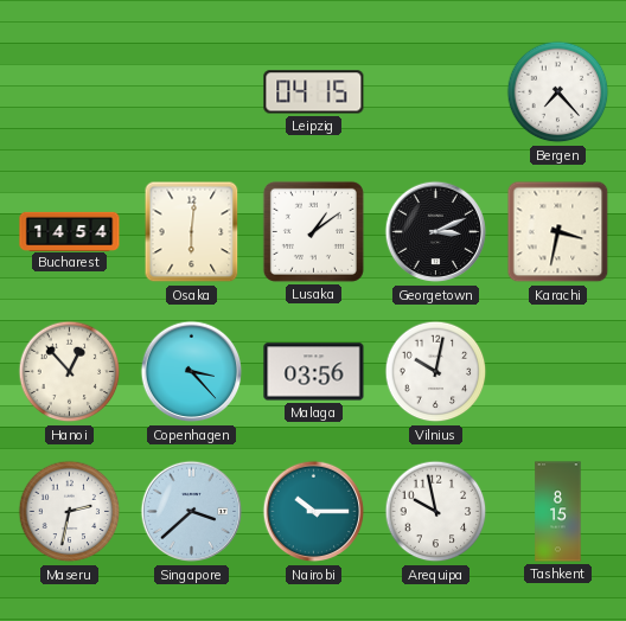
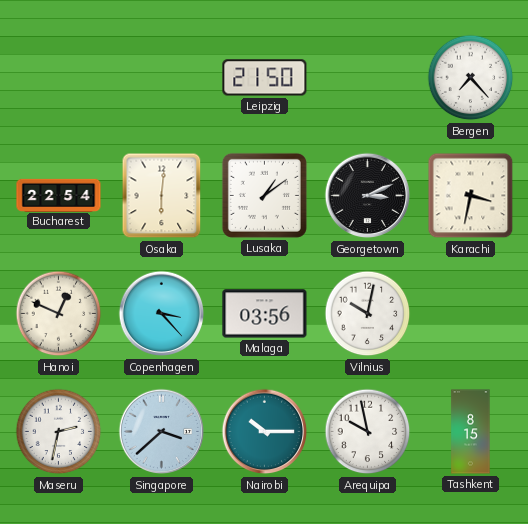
Leipzig: 04:15 -> 21:50
Bucharest: 14:54 -> 22:54
Hanoi: 12:53 -> 12:49
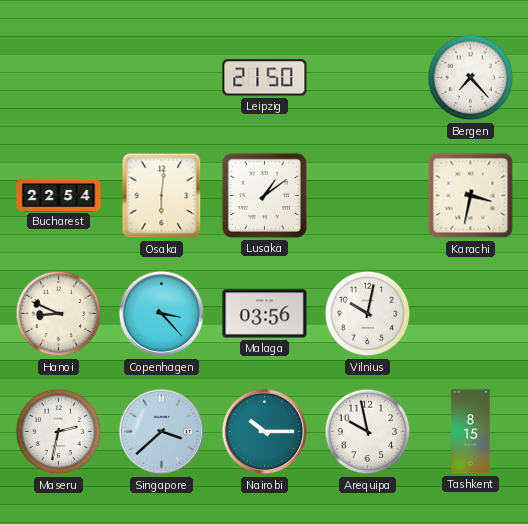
Georgetown: 3:11 -> none
Hanoi: 12:49 -> 8:49
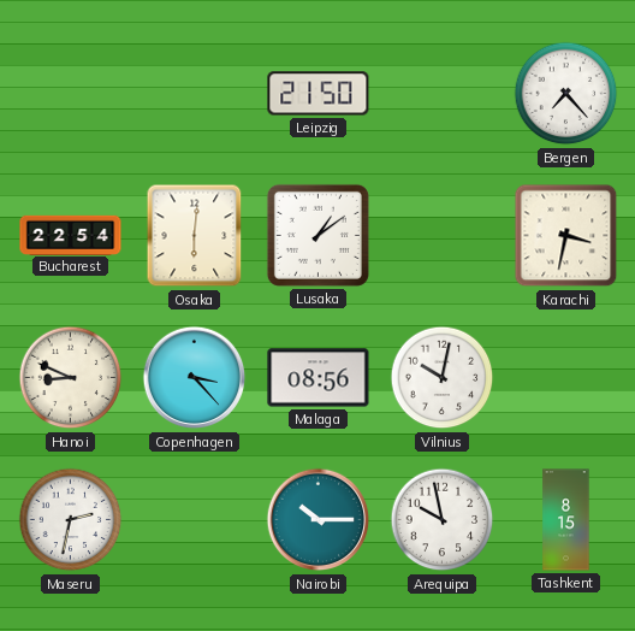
Malaga: 03:56 -> 08:56
Singapore: 3:38 -> none
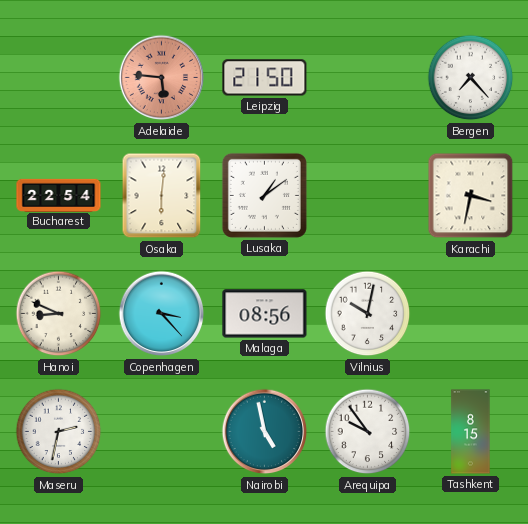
Adelaide: none -> 5:46
Nairobi: 10:15 -> 4:58
Arequipa: 9:58 -> 9:54
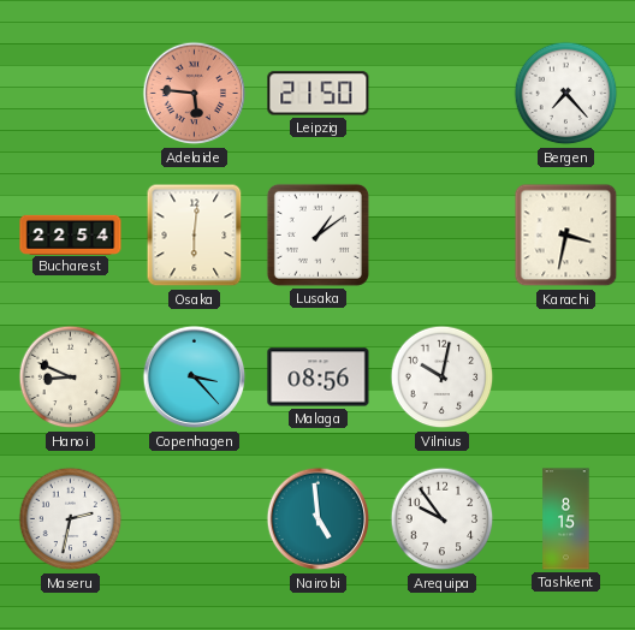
Nairobi: 4:58 -> 4:59
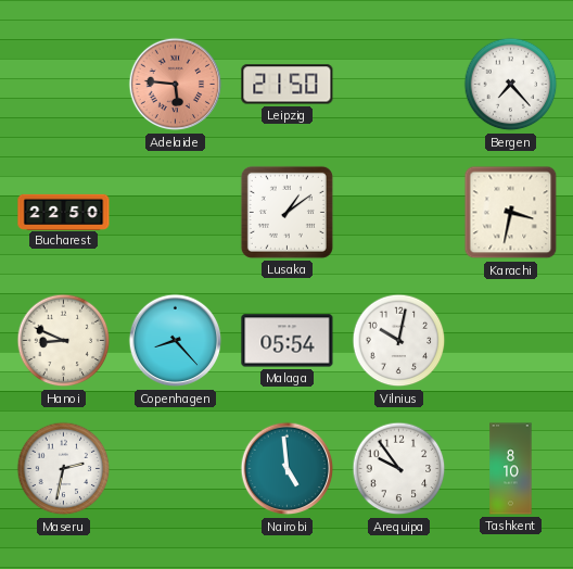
Bucharest: 22:54 -> 22:50
Osaka: 6:01 -> none
Copenhagen: 3:23 -> 8:23
Malaga: 08:56 -> 05:54
Tashkent: 8:15 -> 8:10
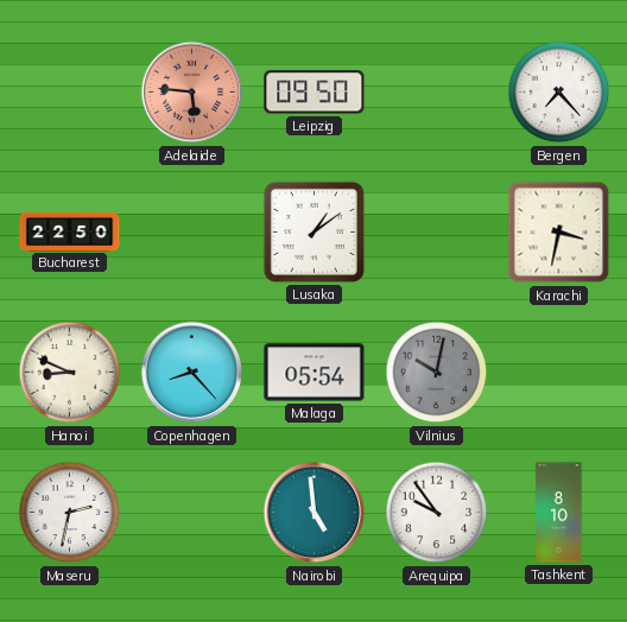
Leipzig: 21:50 -> 09:50
Vilnius dial: white -> grey
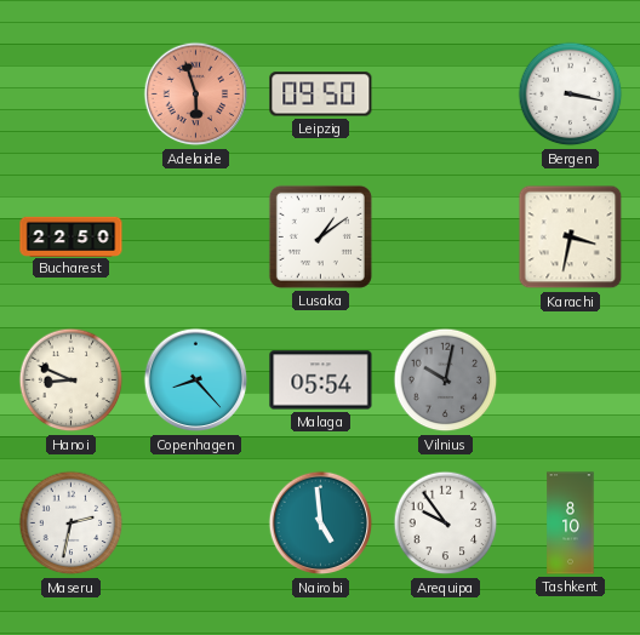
Adelaide: 5:46 -> 5:57
Bergen: 7:23 -> 3:17
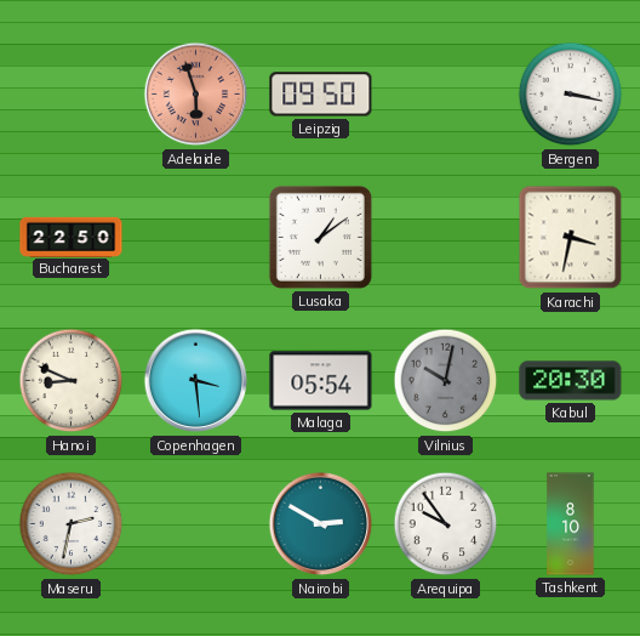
Copenhagen: 8:23 -> 3:29
Kabul: none -> 20:30
Nairobi: 4:59 -> 2:50
